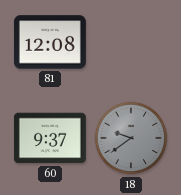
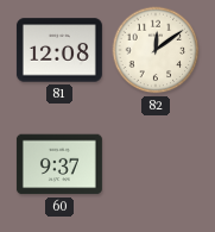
82: none -> 12:09
18: 9:39 -> none
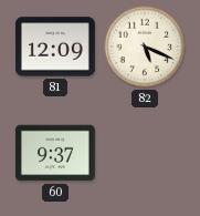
81: 12:08 -> 12:09
82: 12:09 -> 5:19
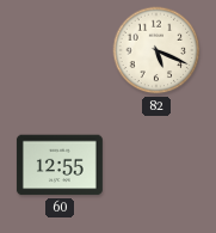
81: 12:09 -> none
60: 9:37 -> 12:55
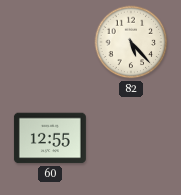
82: 5:19 -> 5:23
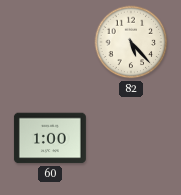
60: 12:55 -> 1:00
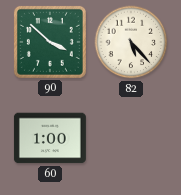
90: none -> 3:52
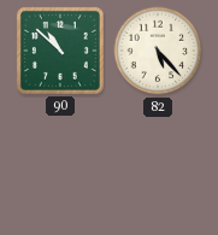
90: 3:52 -> 10:52
60: 1:00 -> none
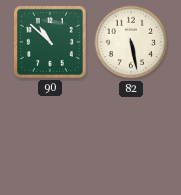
82: 5:23 -> 5:28
